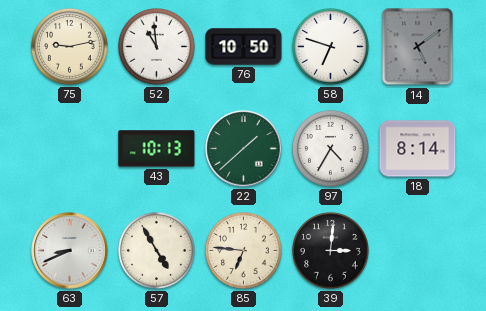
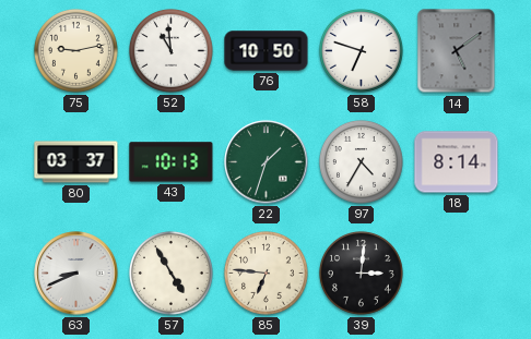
80: none -> 03:37
22: 1:38 -> 1:33
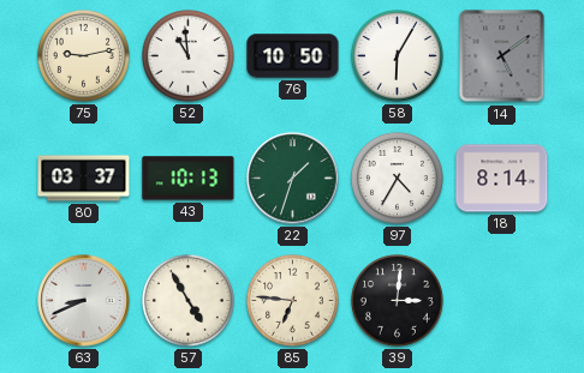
58: 6:48 -> 6:05
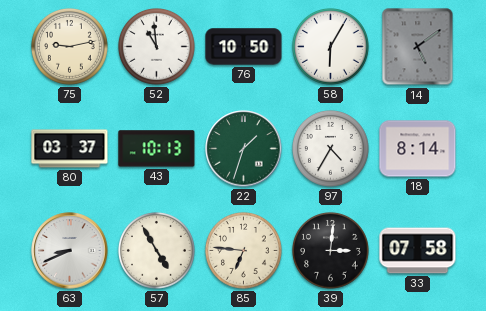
33: none -> 07:58
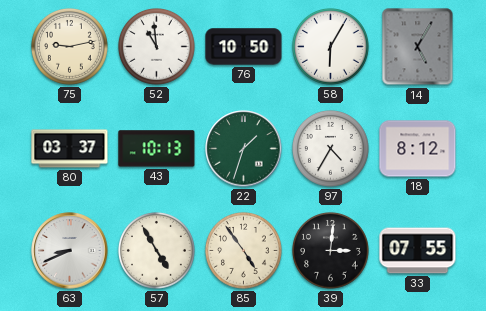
14: 5:09 -> 5:05
18: 8:14 -> 8:12
85: 6:46 -> 4:54
33: 07:58 -> 07:55
